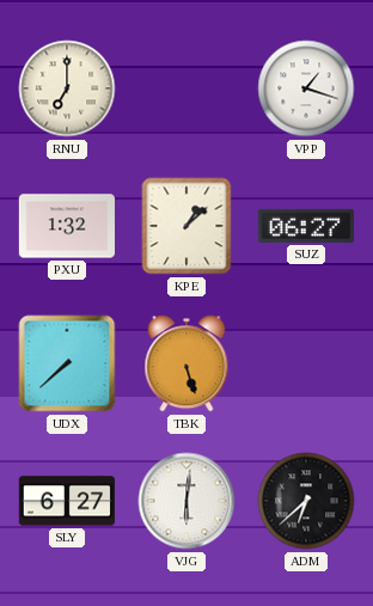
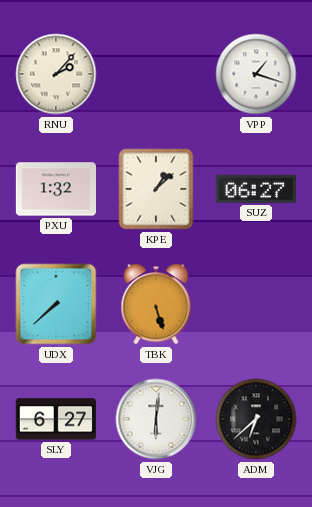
RNU: 7:00 -> 2:07
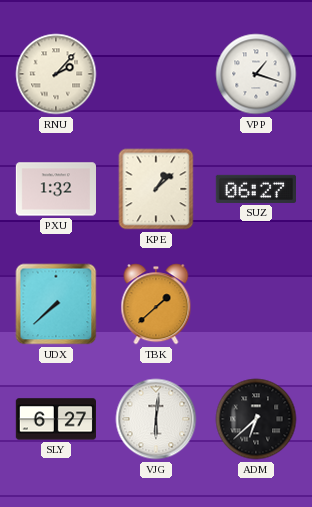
TBK: 5:27 -> 1:38
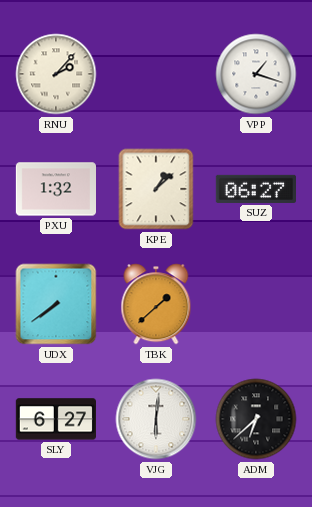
UDX: 7:38 -> 7:39
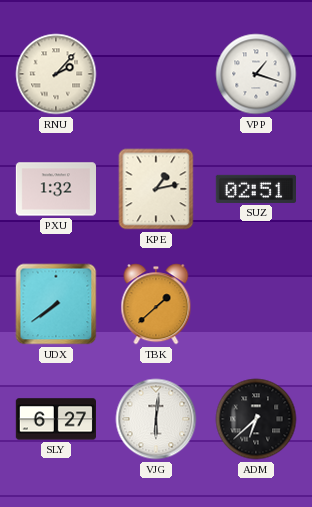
KPE: 1:08 -> 1:13
SUZ: 06:27 -> 02:51
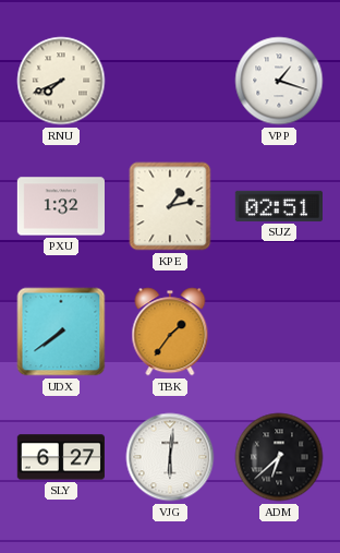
RNU: 2:07 -> 7:41
TBK: 1:38 -> 1:36
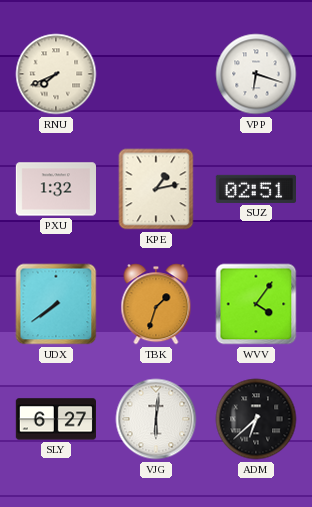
VPP: 1:18 -> 6:18
TBK: 1:36 -> 1:33
WVV: none -> 4:06
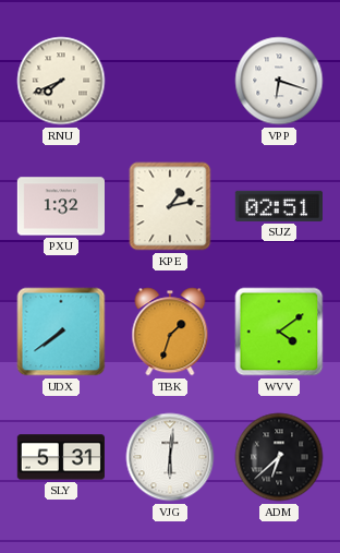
WVV: 4:06 -> 4:09
SLY: 6:27 -> 5:31
